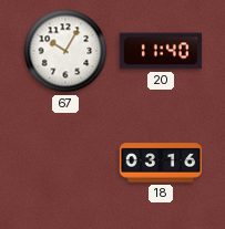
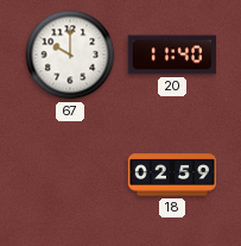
67: 10:05 -> 10:00
18: 03:16 -> 02:59
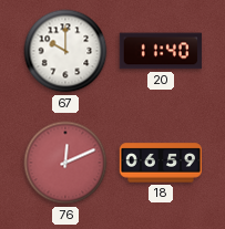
76: none -> 12:11
18: 02:59 -> 06:59
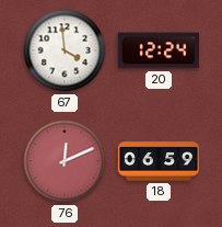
67: 10:00 -> 3:59
20: 11:40 -> 12:24
